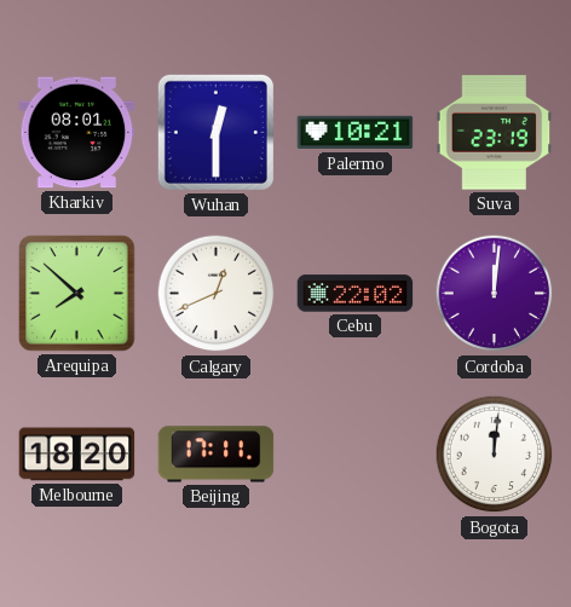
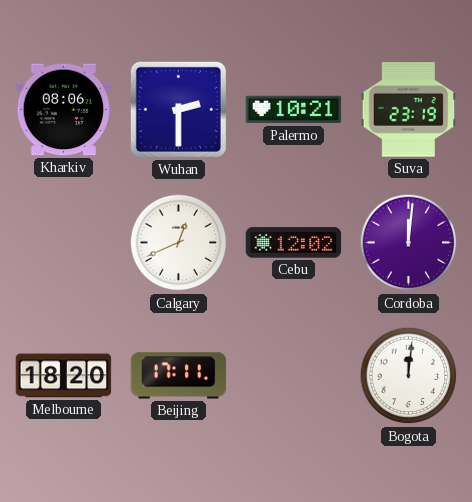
Kharkiv: 08:01 -> 08:06
Wuhan: 12:30 -> 2:30
Arequipa: 7:52 -> none
Cebu: 22:02 -> 12:02
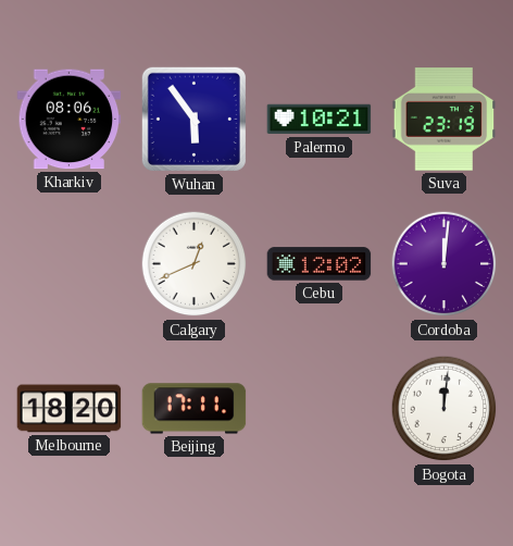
Wuhan: 2:30 -> 5:54
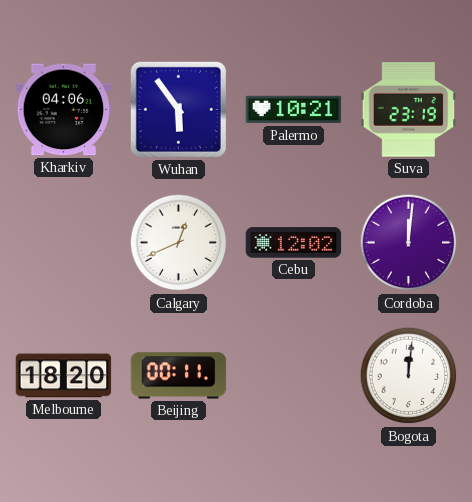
Kharkiv: 08:06 -> 04:06
Beijing: 17:11 -> 00:11
